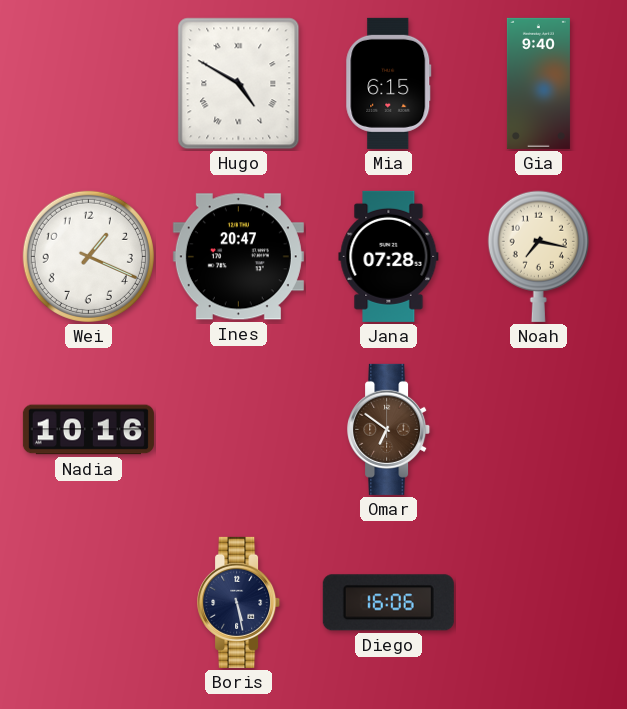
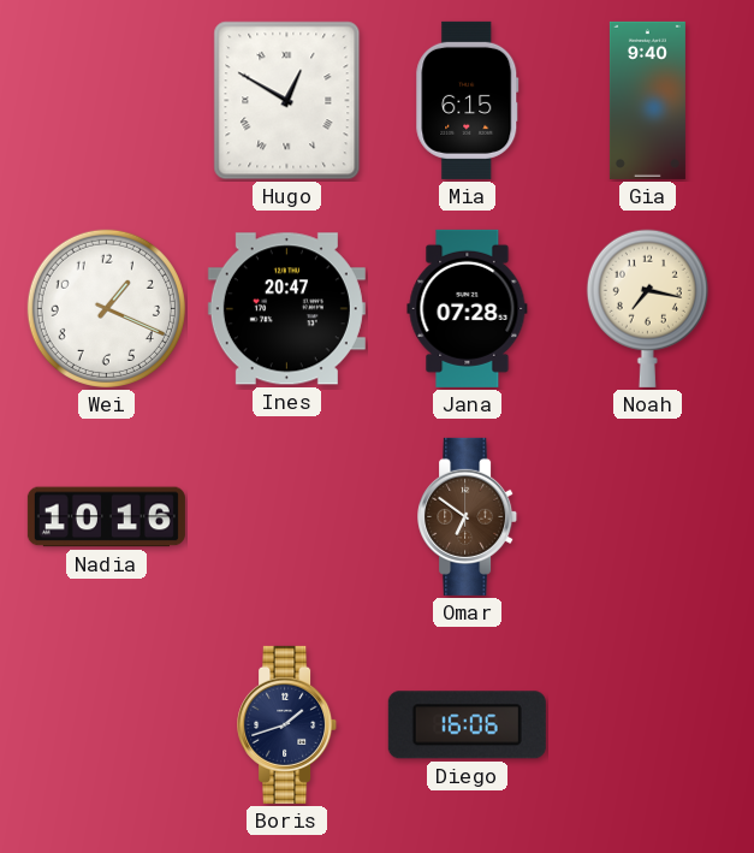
Hugo: 4:50 -> 12:50
Boris: 5:28 -> 1:42
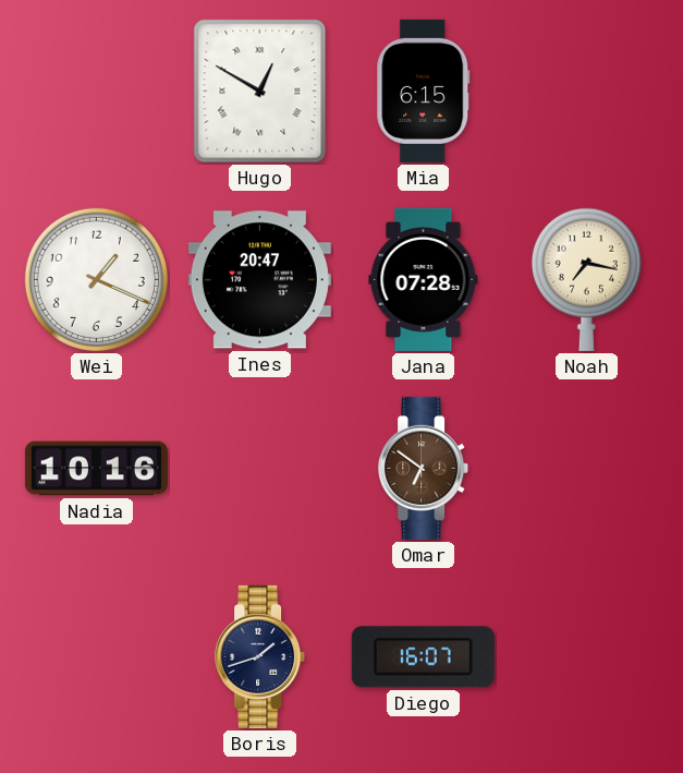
Gia: 9:40 -> none
Diego: 16:06 -> 16:07
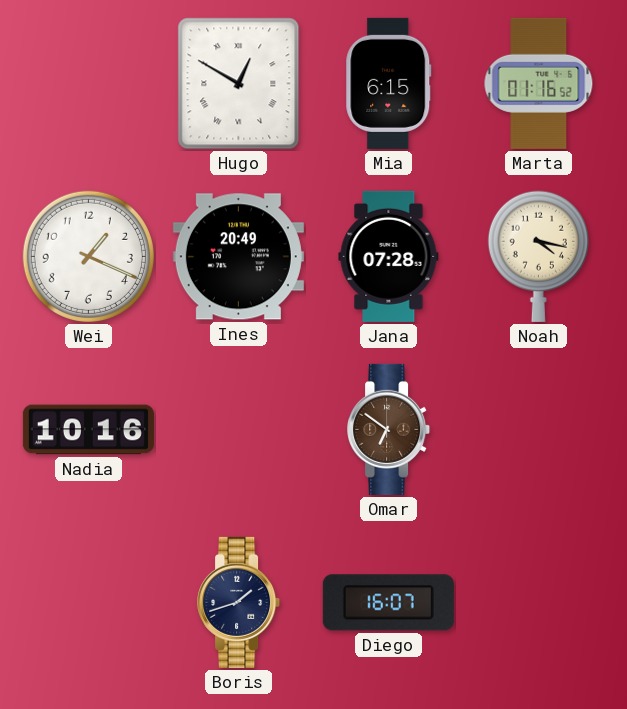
Marta: none -> 01:16
Ines: 20:47 -> 20:49
Noah: 7:17 -> 4:17
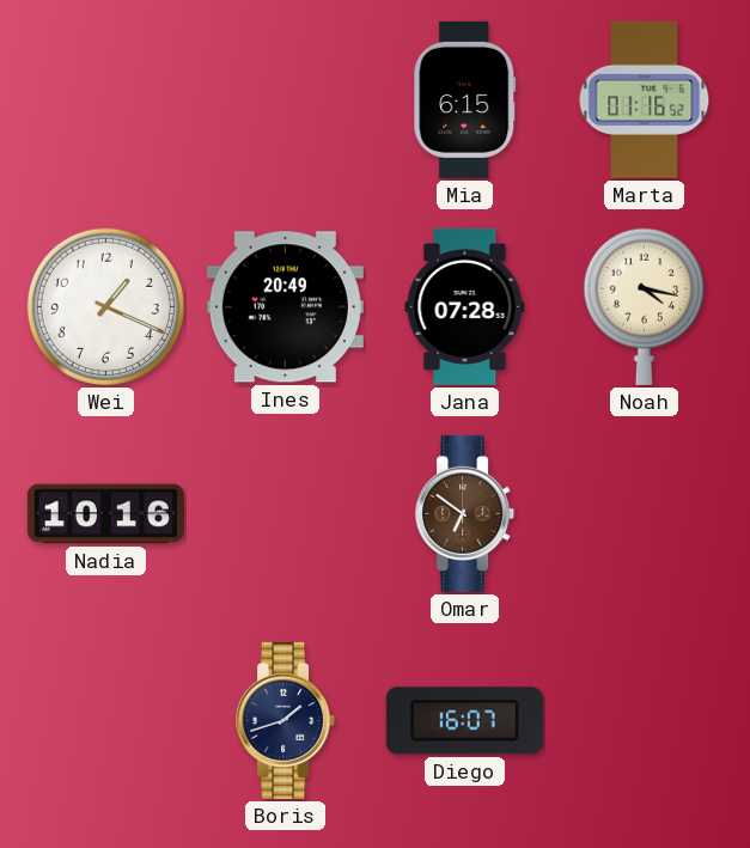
Hugo: 12:50 -> none
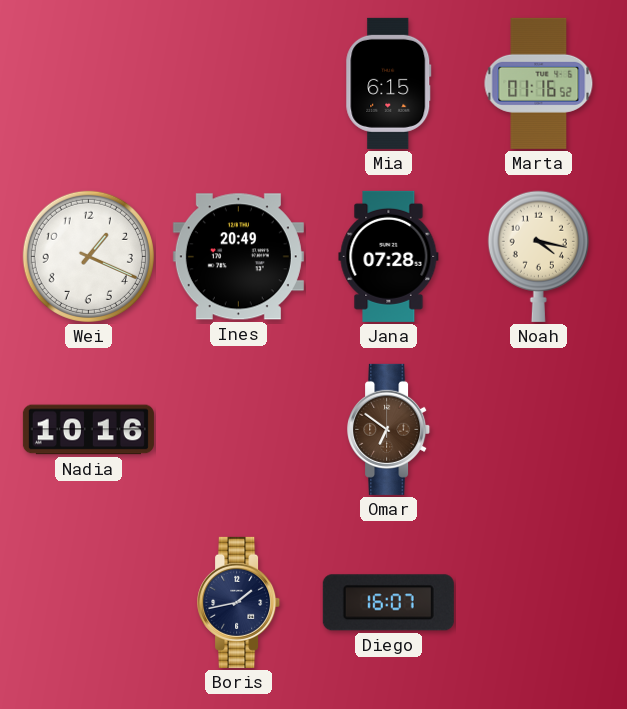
Boris: 1:42 -> 1:43
